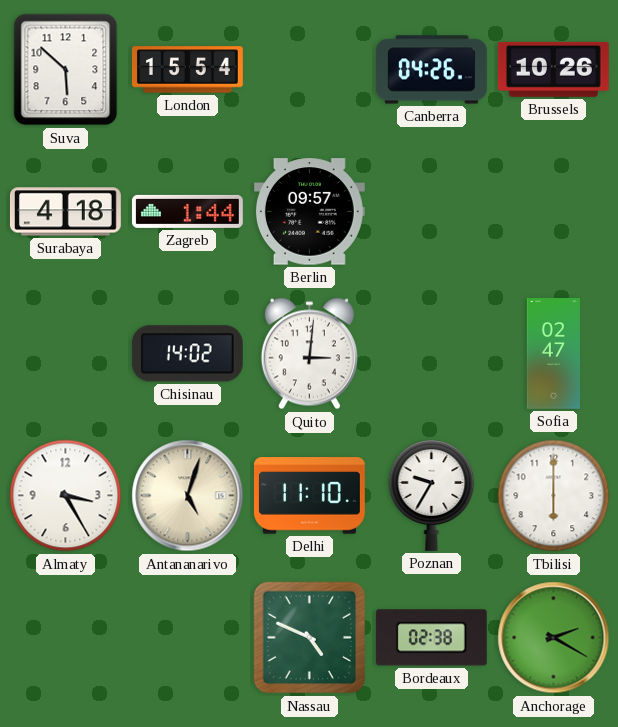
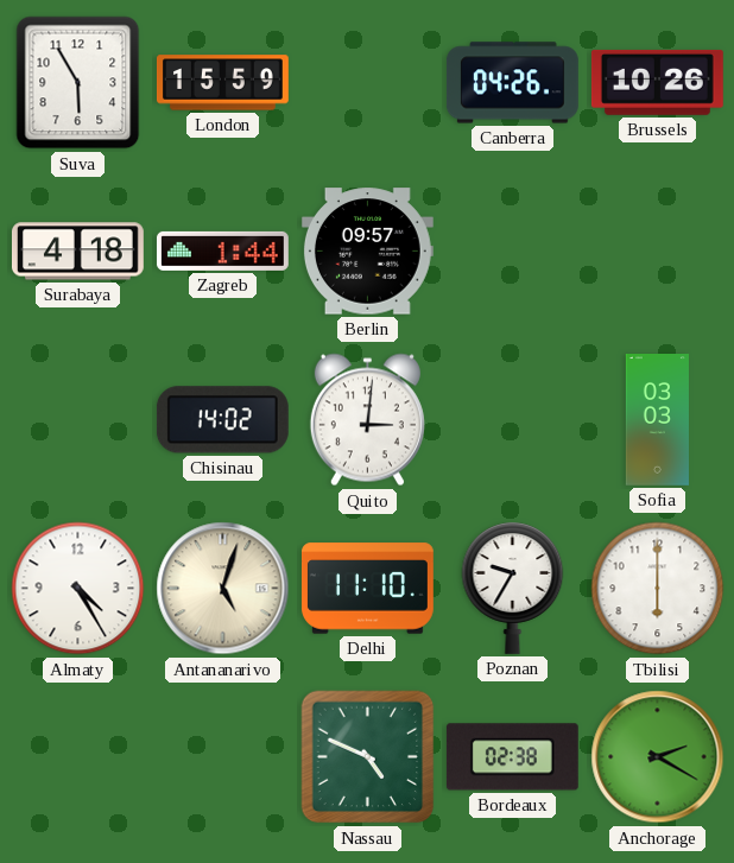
Suva: 5:52 -> 5:55
London: 15:54 -> 15:59
Sofia: 02:47 -> 03:03
Almaty: 3:25 -> 4:25
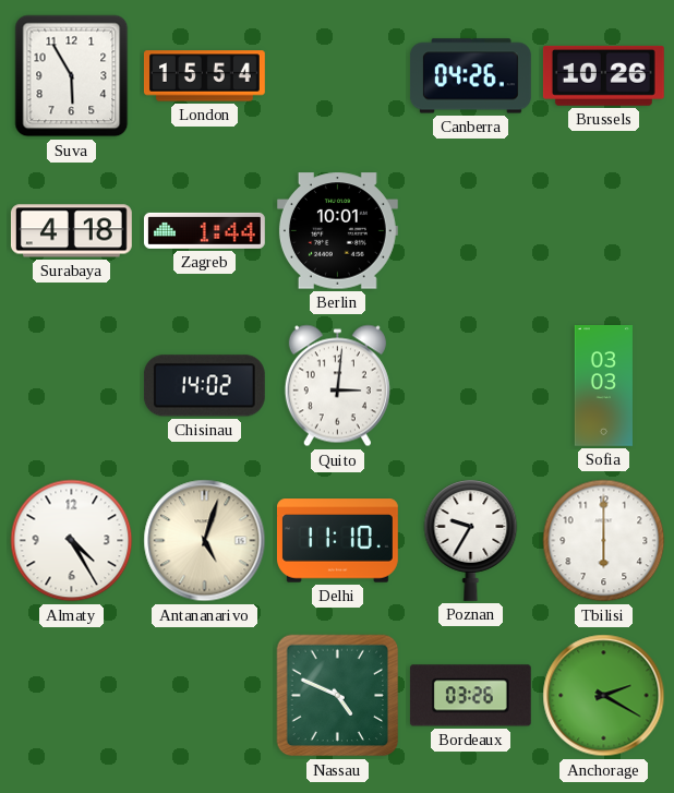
London: 15:59 -> 15:54
Berlin: 09:57 -> 10:01
Bordeaux: 02:38 -> 03:26
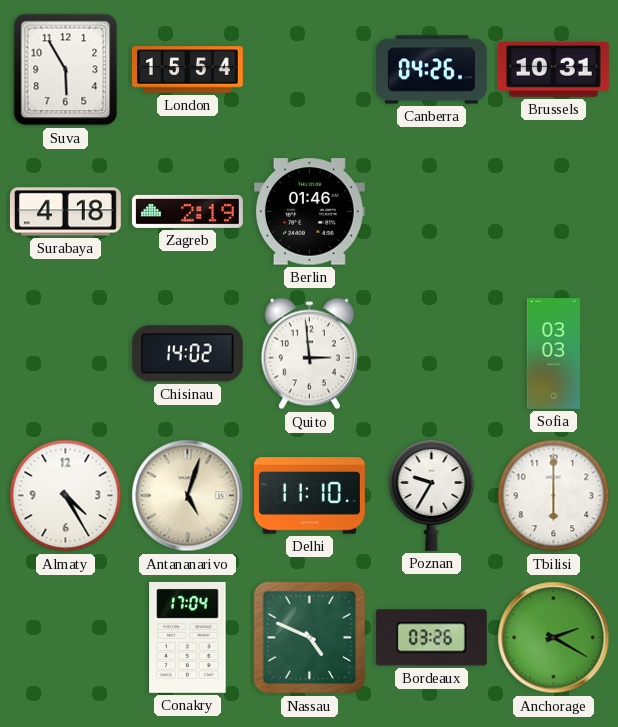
Brussels: 10:26 -> 10:31
Zagreb: 1:44 -> 2:19
Berlin: 10:01 -> 01:46
Quito: 3:01 -> 2:59
Conakry: none -> 17:04
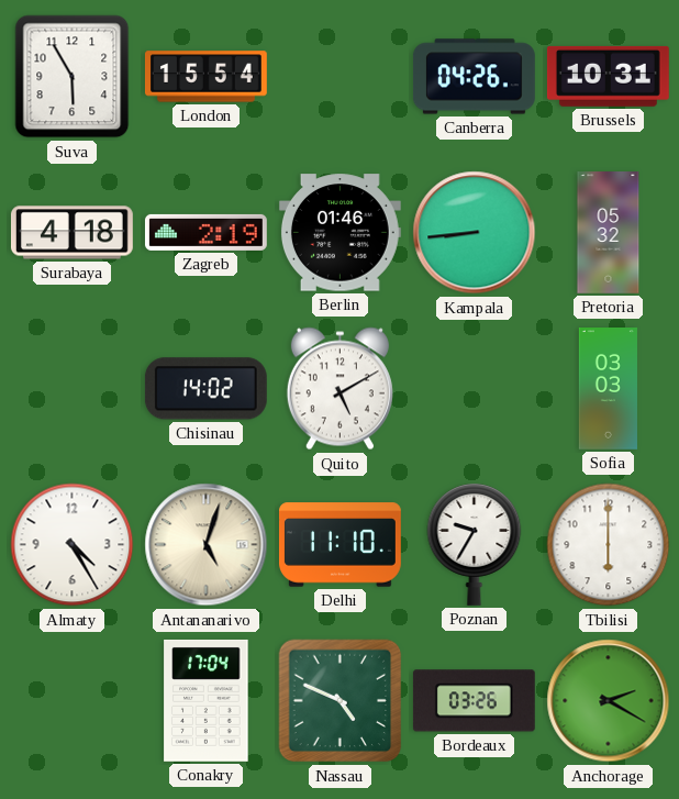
Kampala: none -> 8:44
Pretoria: none -> 05:32
Quito: 2:59 -> 5:10
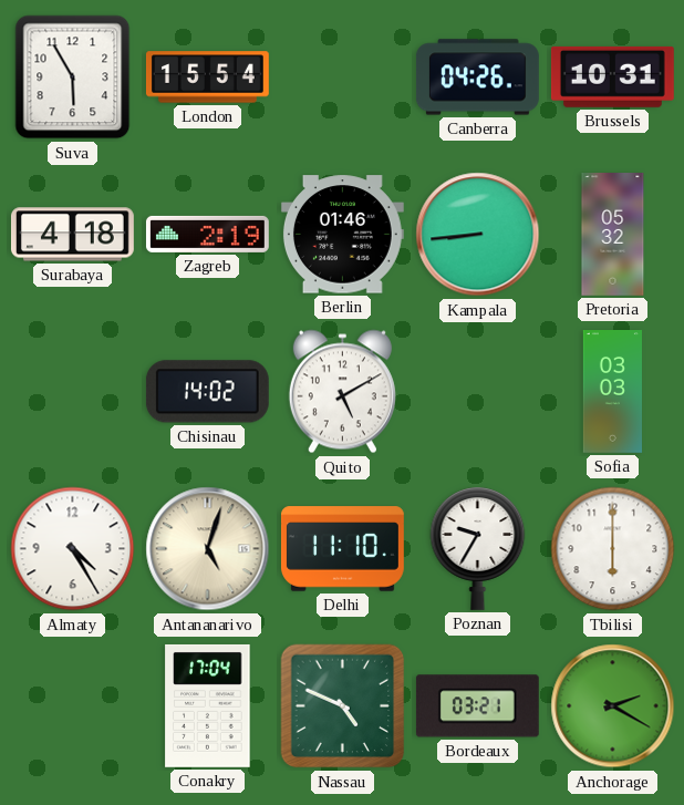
Bordeaux: 03:26 -> 03:21
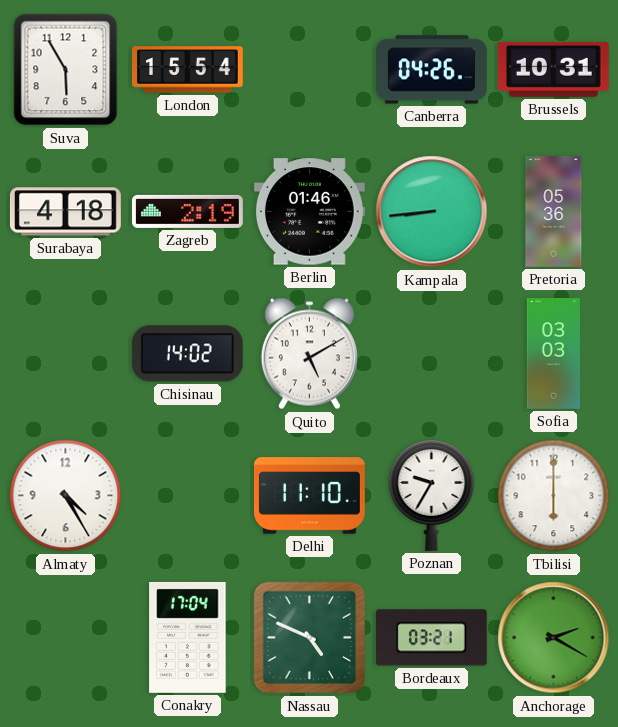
Pretoria: 05:32 -> 05:36
Antananarivo: 5:03 -> none
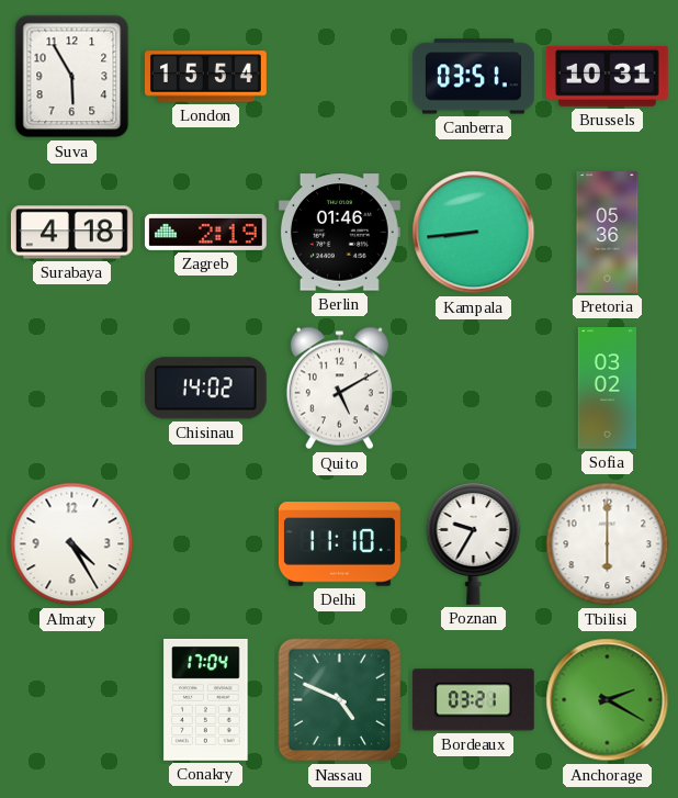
Canberra: 04:26 -> 03:51
Sofia: 03:03 -> 03:02
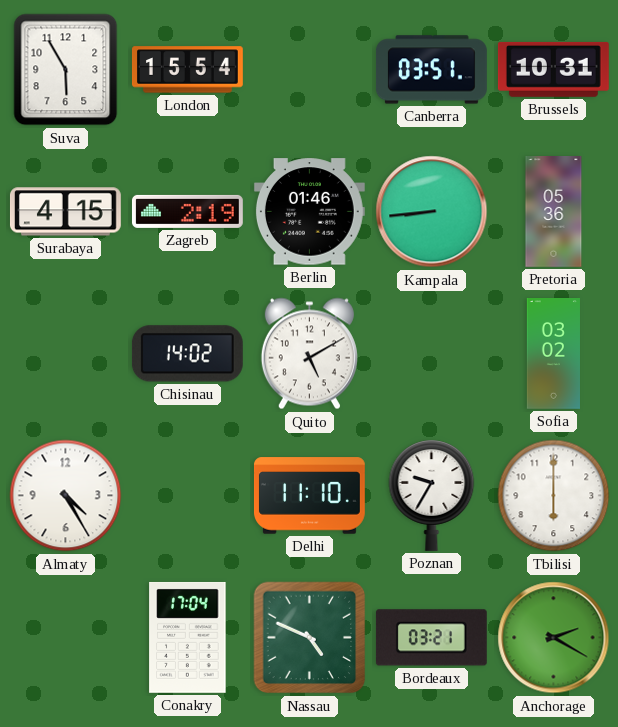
Surabaya: 4:18 -> 4:15
